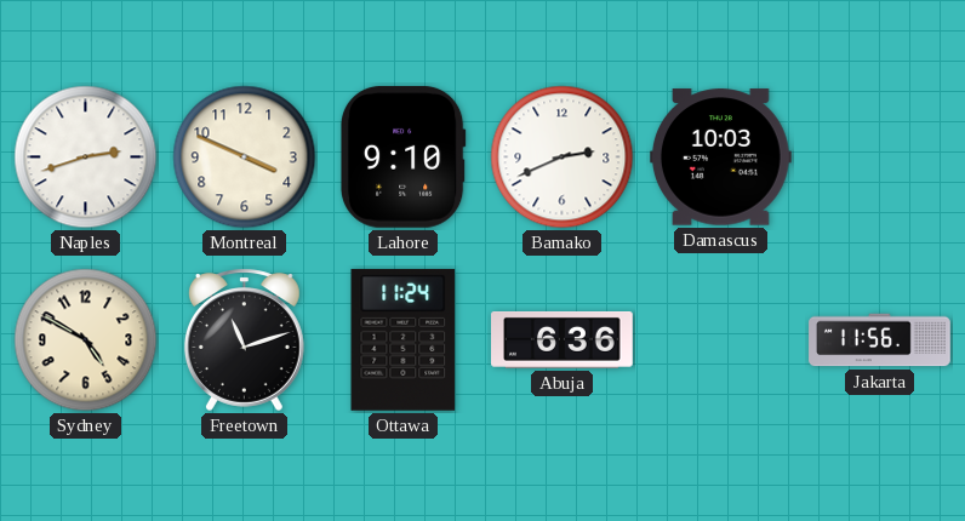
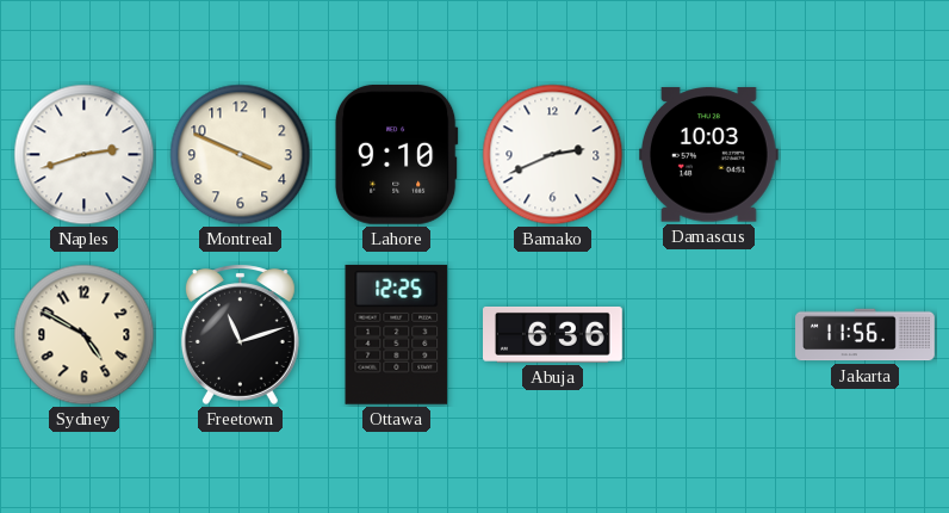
Ottawa: 11:24 -> 12:25
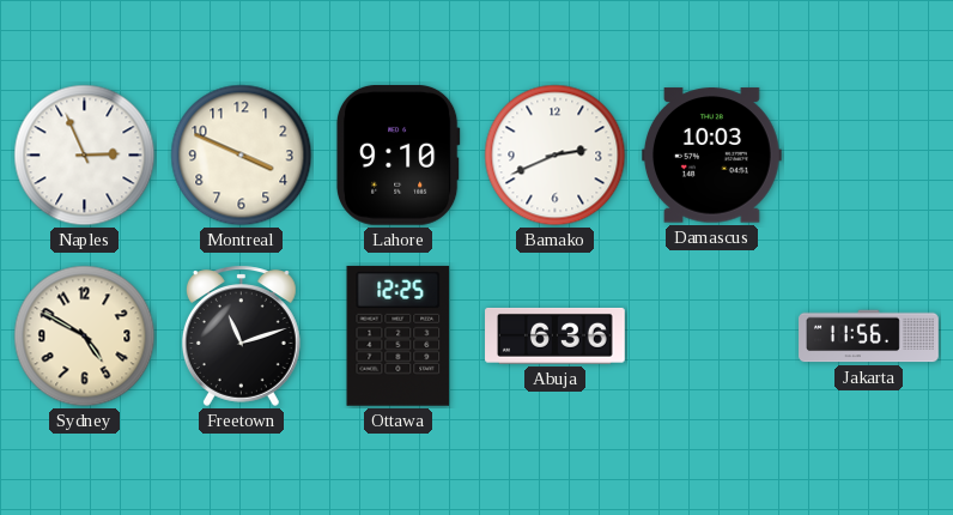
Naples: 2:42 -> 2:56
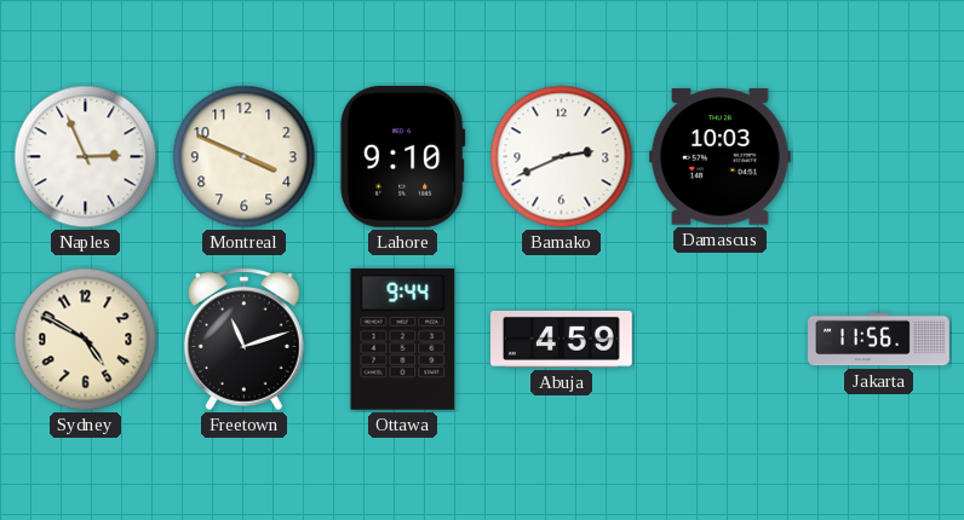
Ottawa: 12:25 -> 9:44
Abuja: 6:36 -> 4:59
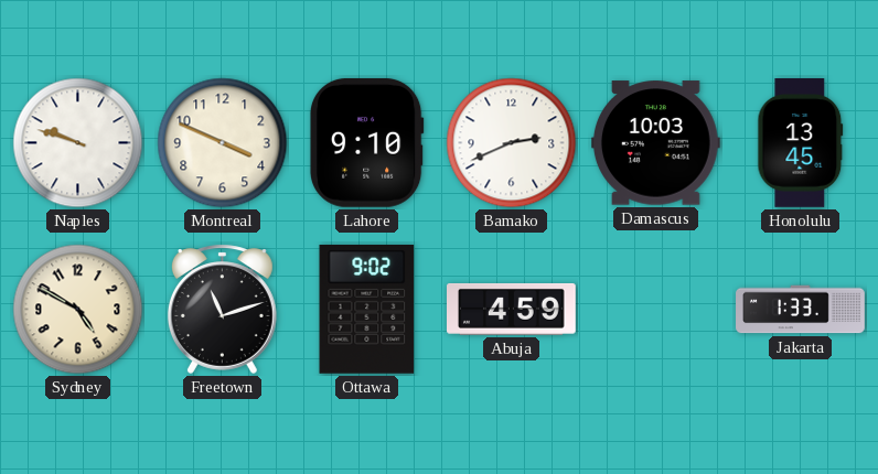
Naples: 2:56 -> 9:48
Honolulu: none -> 13:45
Ottawa: 9:44 -> 9:02
Jakarta: 11:56 -> 1:33
